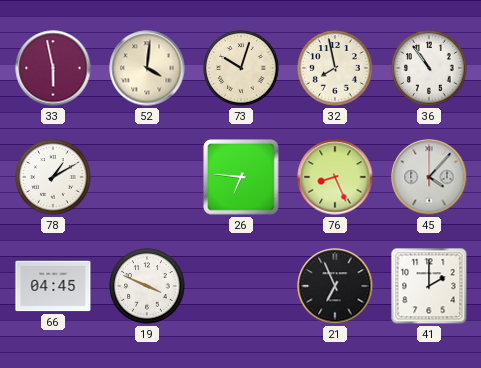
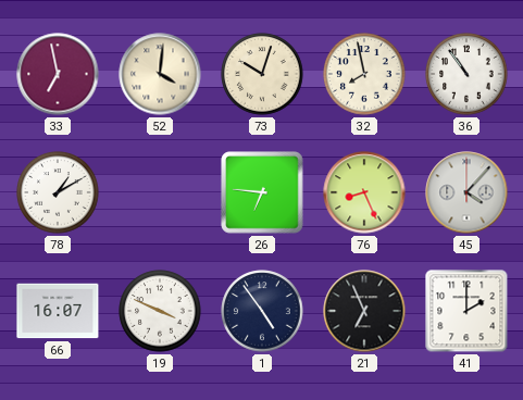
33: 5:58 -> 6:58
66: 04:45 -> 16:07
1: none -> 4:54
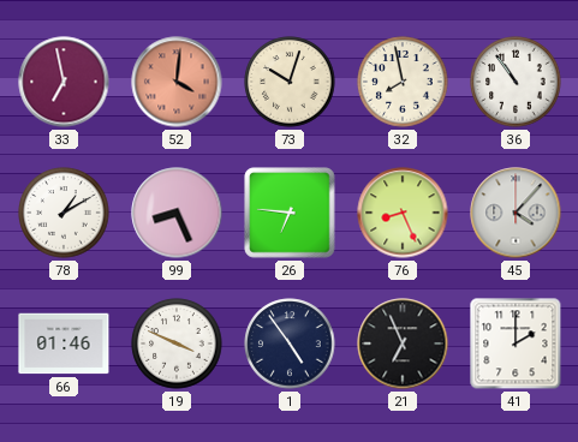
52 dial: cream -> salmon
99: none -> 8:26
66: 16:07 -> 01:46
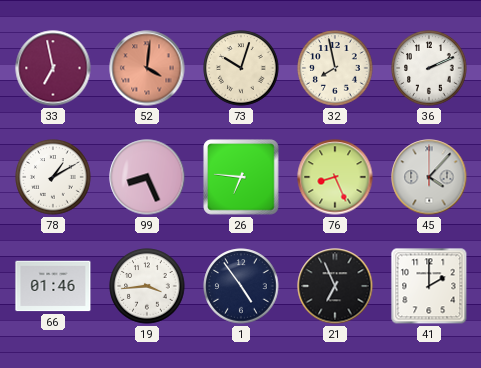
36: 10:54 -> 2:11
19: 3:49 -> 3:44
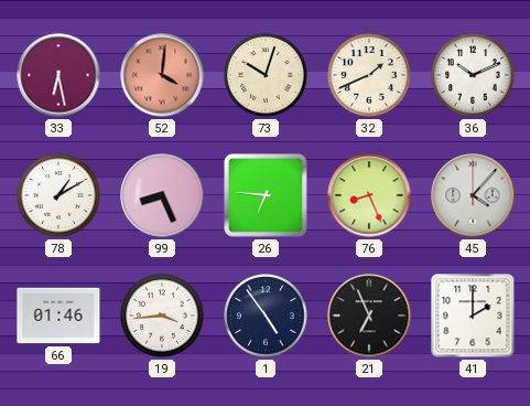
33: 6:58 -> 6:28
32: 7:58 -> 1:41
36: 2:11 -> 10:11
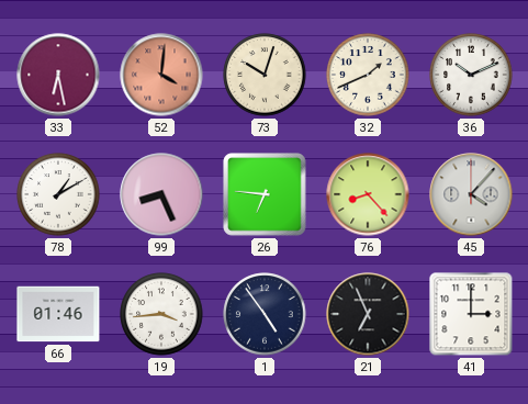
76: 8:26 -> 8:23
41: 2:00 -> 3:00
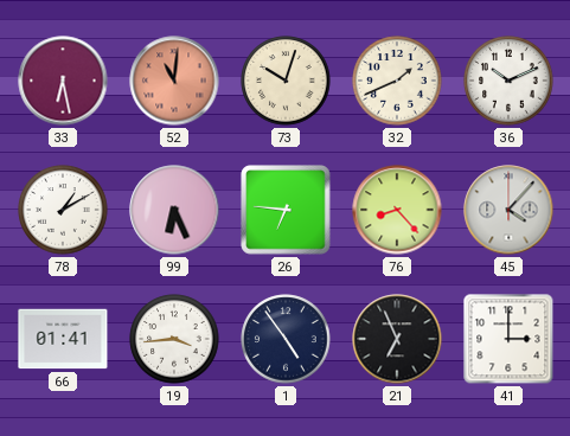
52: 4:01 -> 11:01
99: 8:26 -> 6:26
66: 01:46 -> 01:41
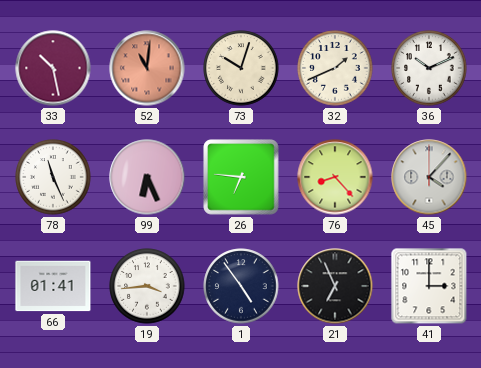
33: 6:28 -> 10:28
78: 1:10 -> 11:26
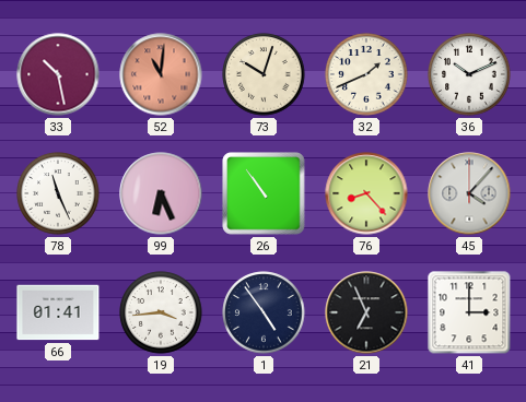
26: 6:46 -> 10:54
